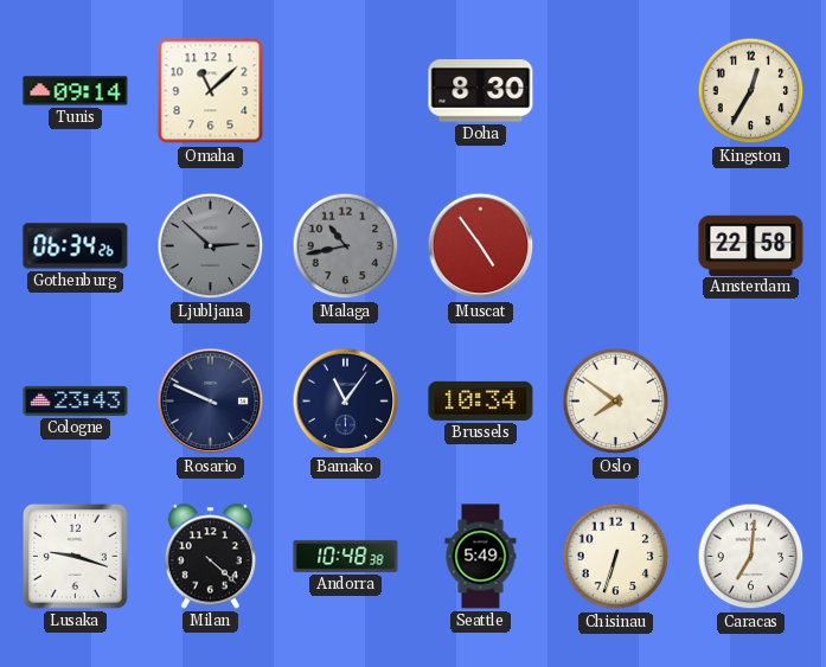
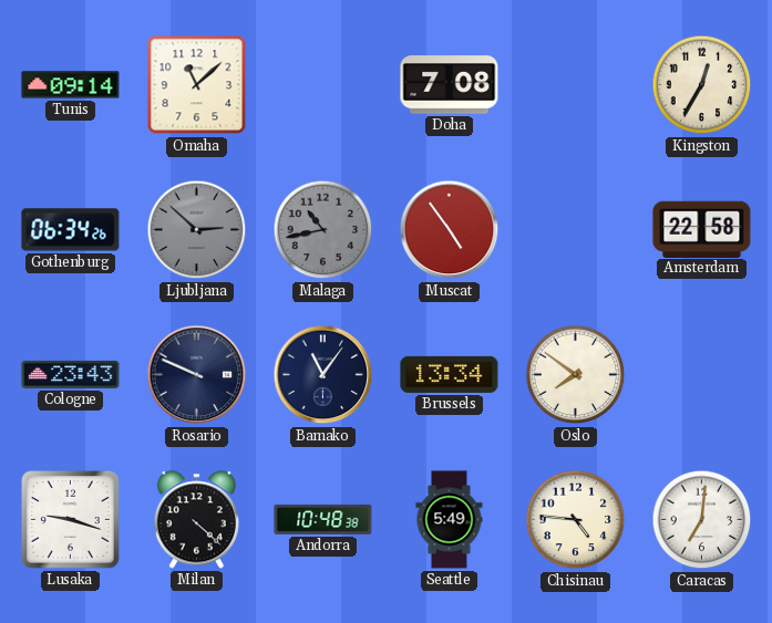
Doha: 8:30 -> 7:08
Brussels: 10:34 -> 13:34
Chisinau: 6:33 -> 4:46
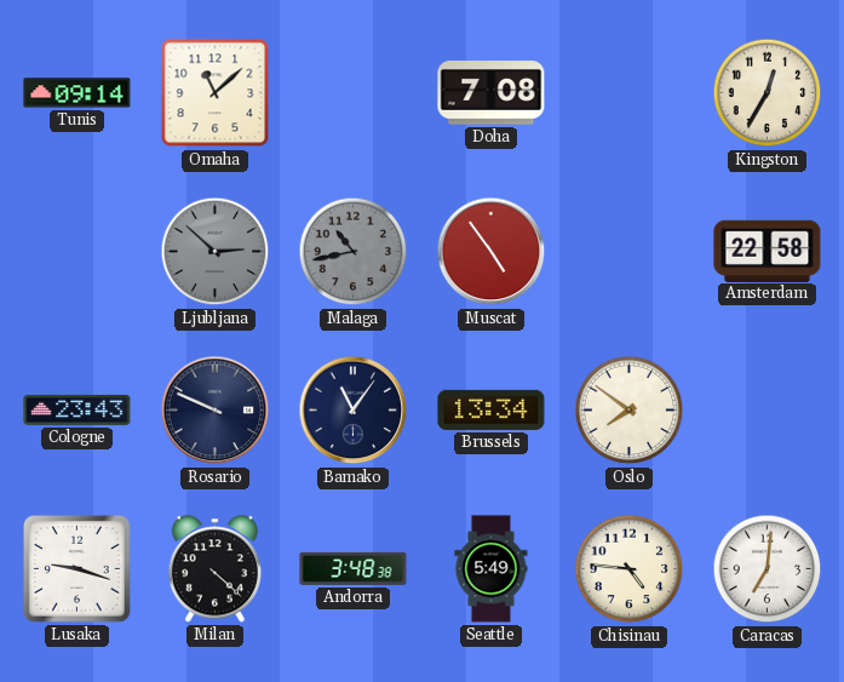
Gothenburg: 06:34 -> none
Andorra: 10:48 -> 3:48
